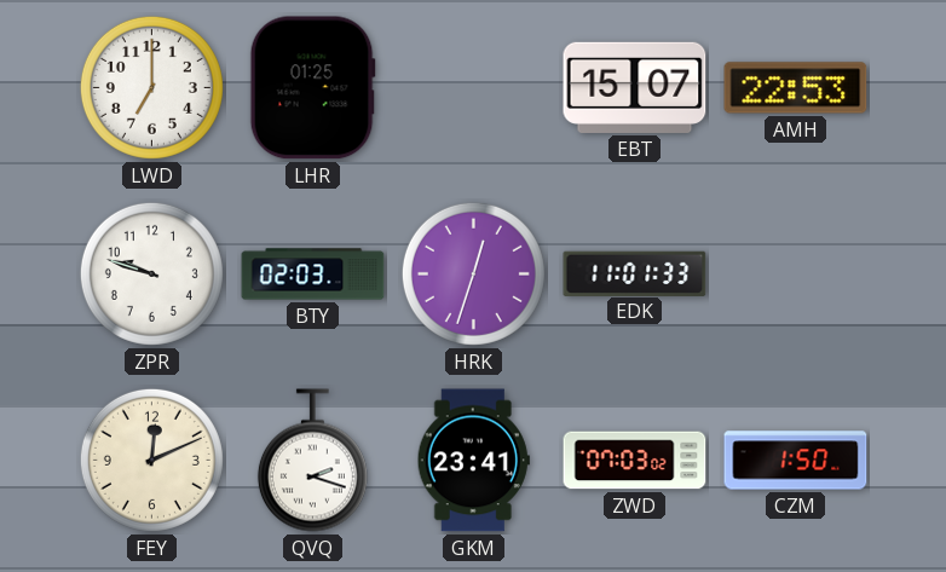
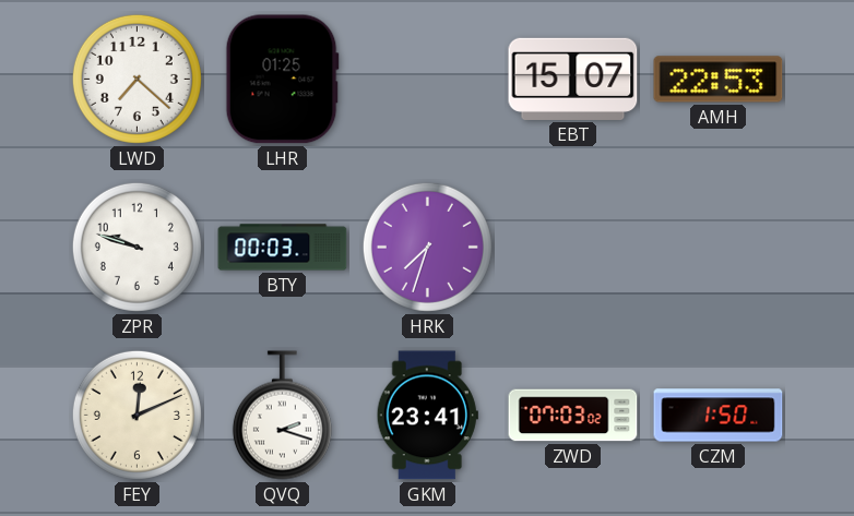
LWD: 7:00 -> 7:22
BTY: 02:03 -> 00:03
HRK: 12:33 -> 7:33
EDK: 11:01 -> none
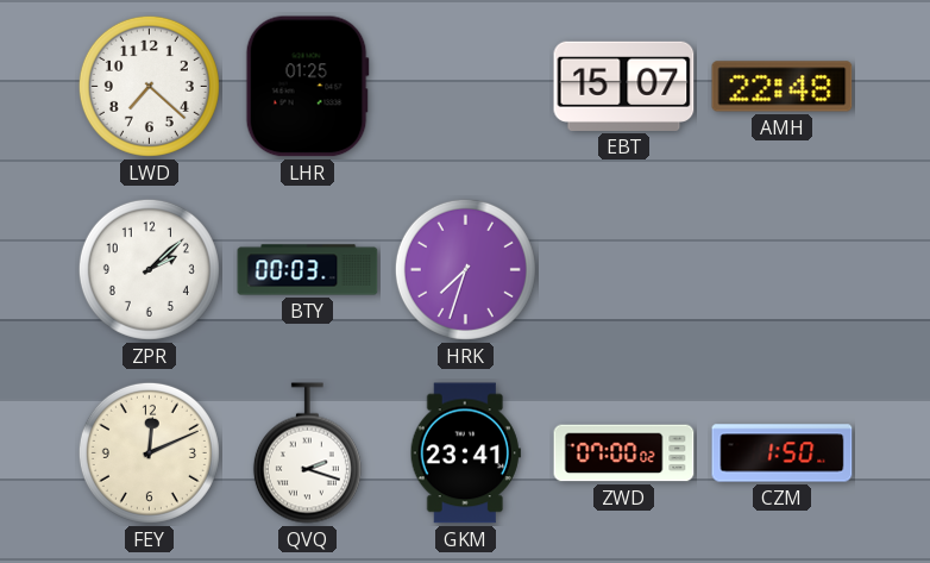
AMH: 22:53 -> 22:48
ZPR: 9:48 -> 2:08
ZWD: 07:03 -> 07:00
